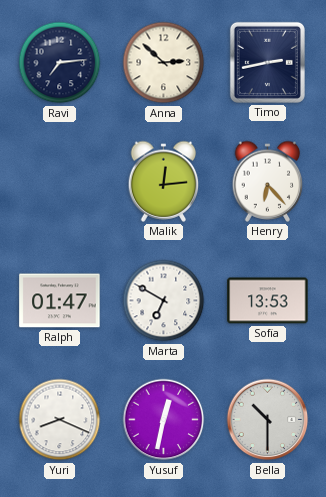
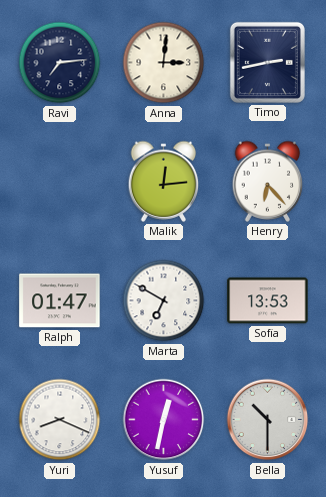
Anna: 2:52 -> 3:01
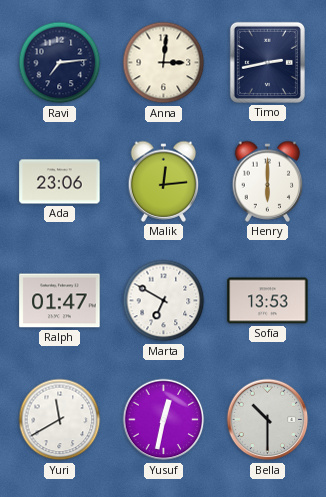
Ada: none -> 23:06
Henry: 6:23 -> 6:00
Yuri: 8:19 -> 11:40
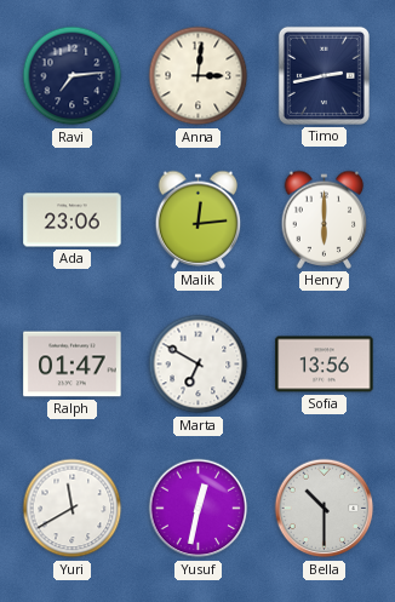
Sofia: 13:53 -> 13:56
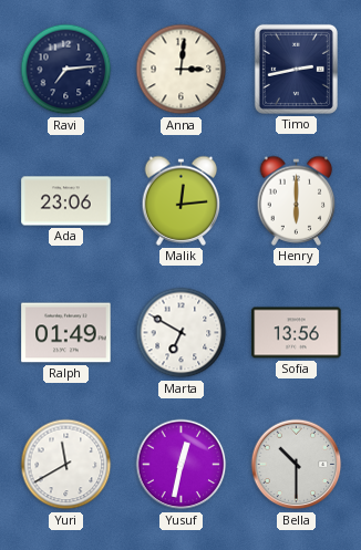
Ralph: 01:47 -> 01:49
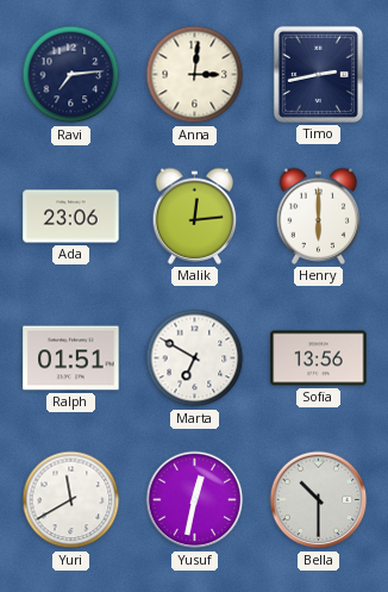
Ralph: 01:49 -> 01:51
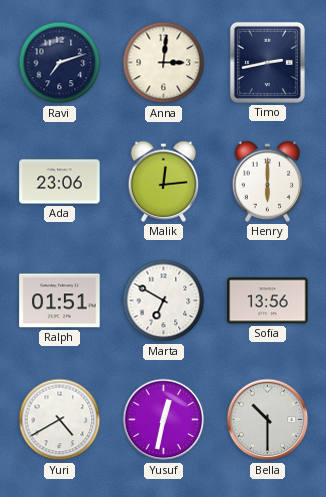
Ravi: 7:14 -> 7:12
Yuri: 11:40 -> 4:40
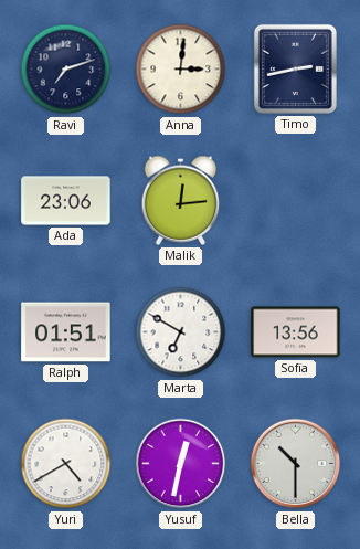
Henry: 6:00 -> none
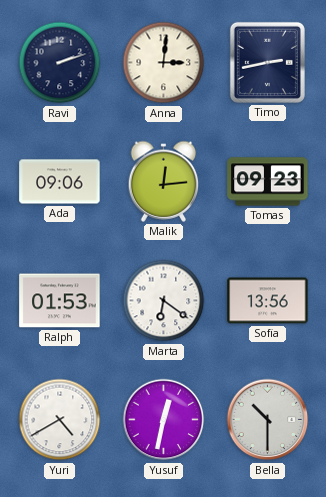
Ravi: 7:12 -> 2:12
Ada: 23:06 -> 09:06
Tomas: none -> 09:23
Ralph: 01:51 -> 01:53
Marta: 6:50 -> 6:21
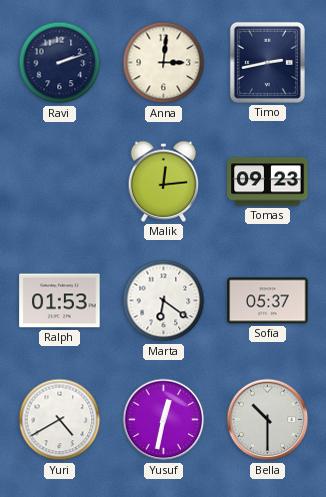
Ada: 09:06 -> none
Sofia: 13:56 -> 05:37
